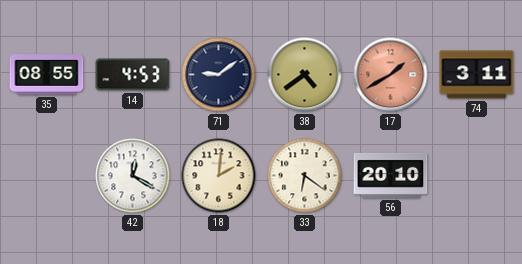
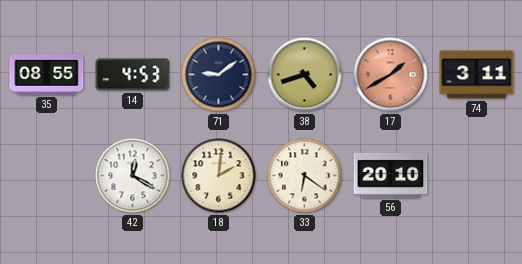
38: 4:39 -> 4:42
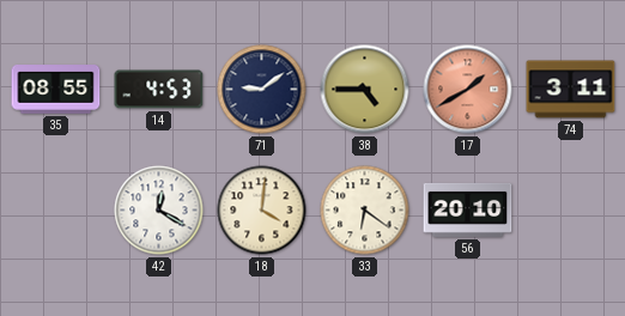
38: 4:42 -> 4:45
18: 2:01 -> 4:01
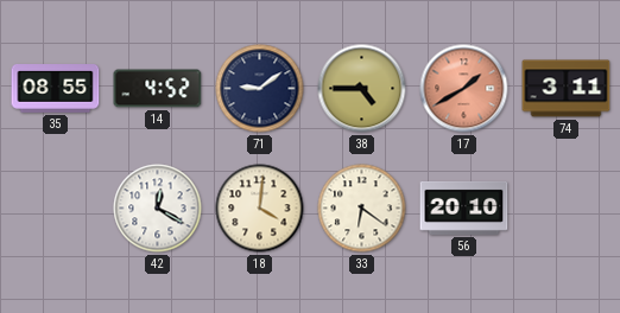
14: 4:53 -> 4:52
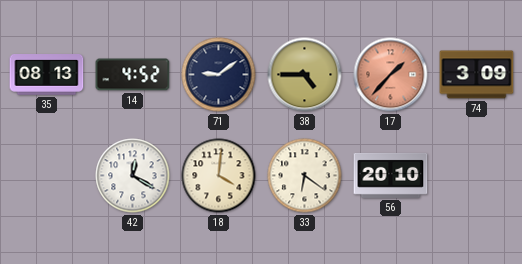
35: 08:55 -> 08:13
17: 1:40 -> 1:37
74: 3:11 -> 3:09
